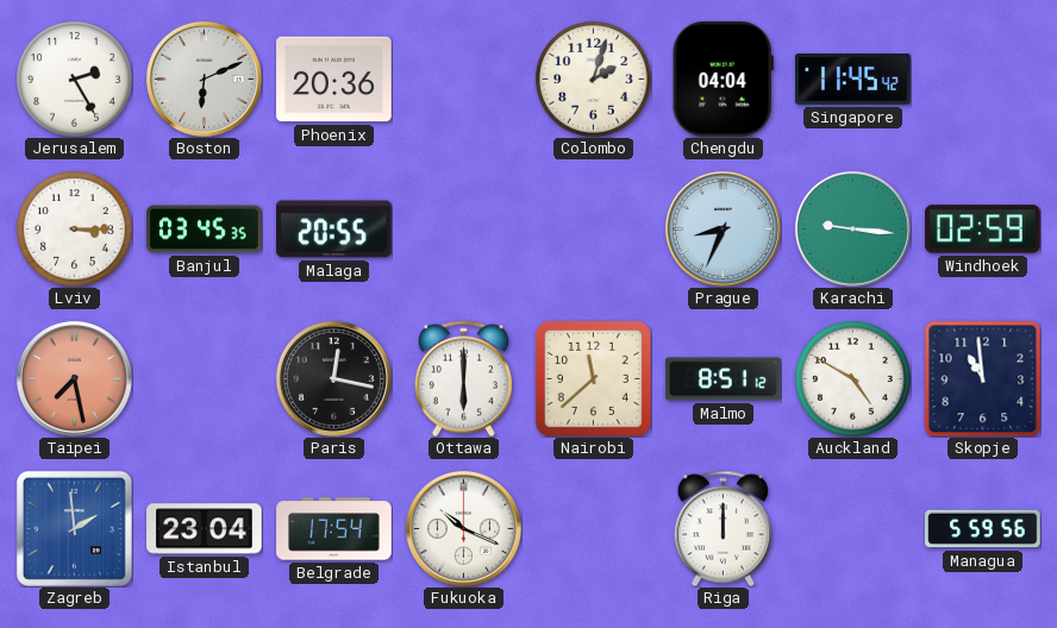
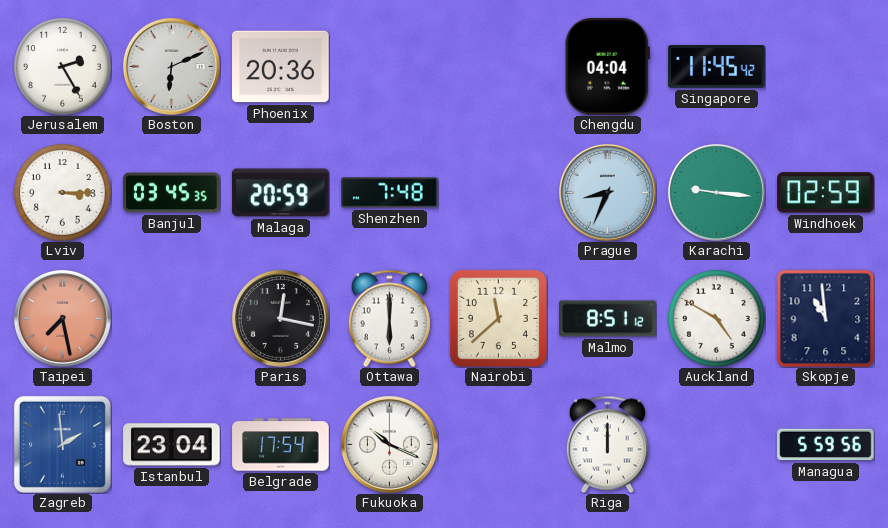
Colombo: 2:03 -> none
Malaga: 20:55 -> 20:59
Shenzhen: none -> 7:48
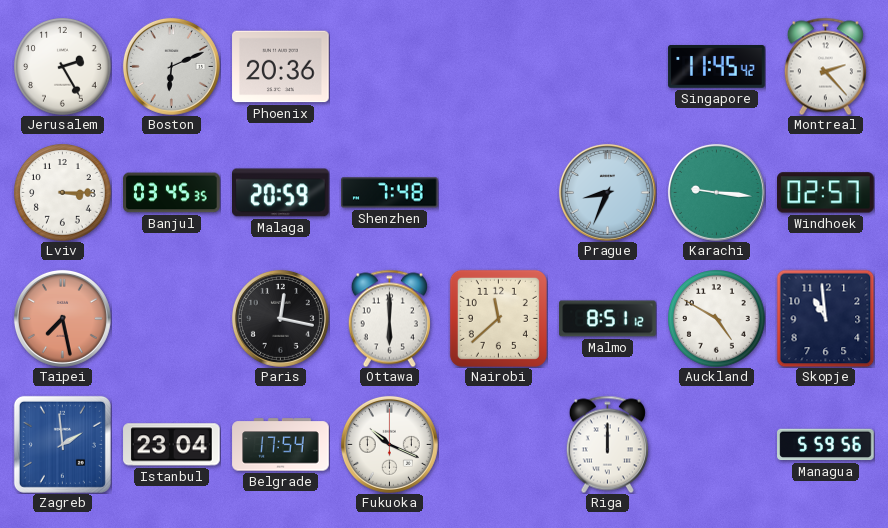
Chengdu: 04:04 -> none
Montreal: none -> 2:23
Windhoek: 02:59 -> 02:57
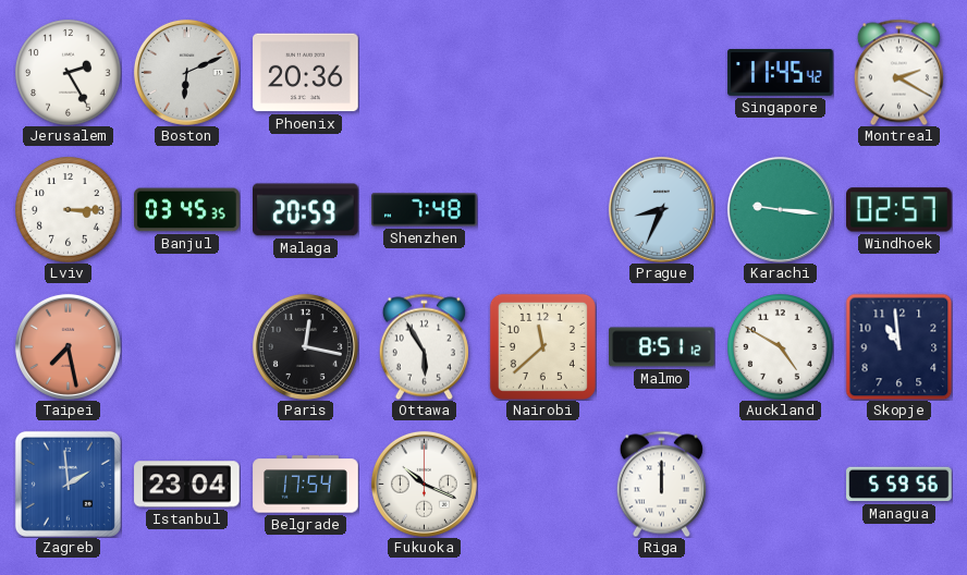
Montreal: 2:23 -> 2:20
Ottawa: 6:00 -> 5:55
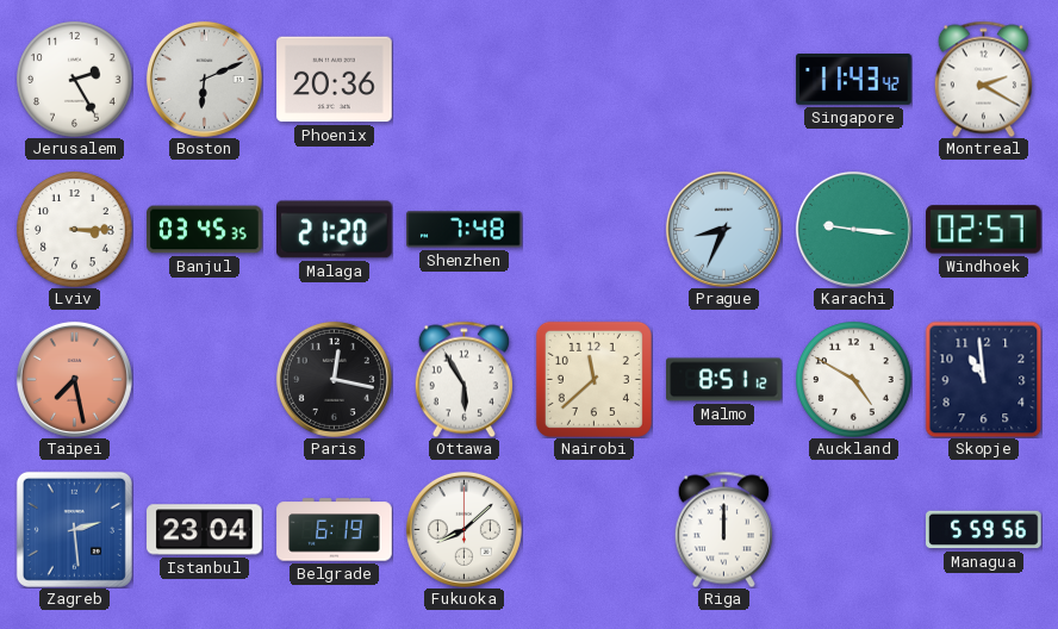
Singapore: 11:45 -> 11:43
Malaga: 20:59 -> 21:20
Zagreb: 1:59 -> 2:29
Belgrade: 17:54 -> 6:19
Fukuoka: 10:19 -> 8:08
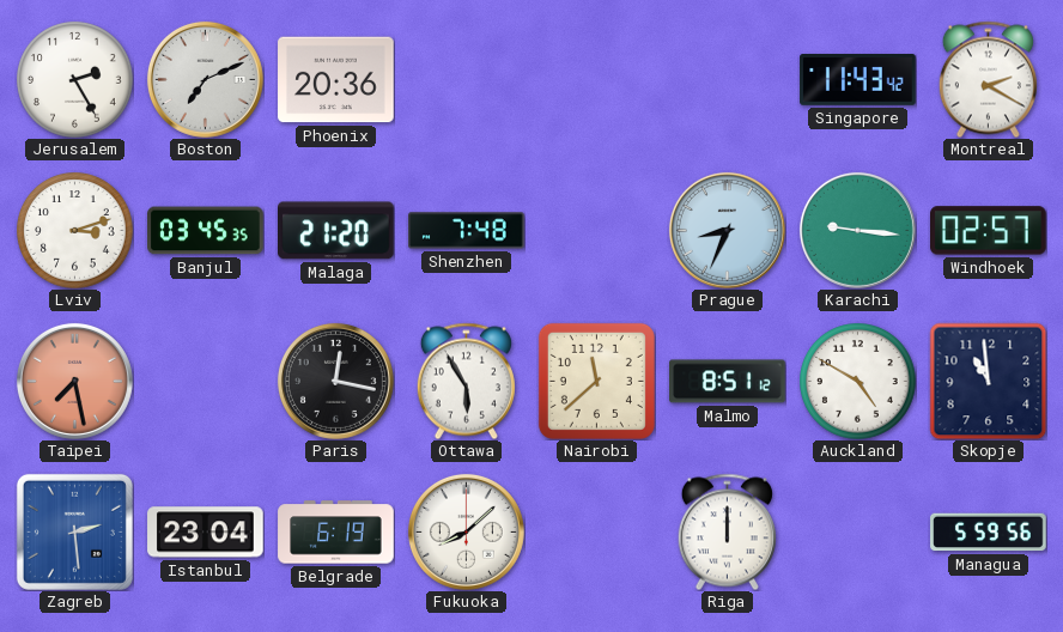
Boston: 6:11 -> 7:11
Lviv: 3:15 -> 3:12
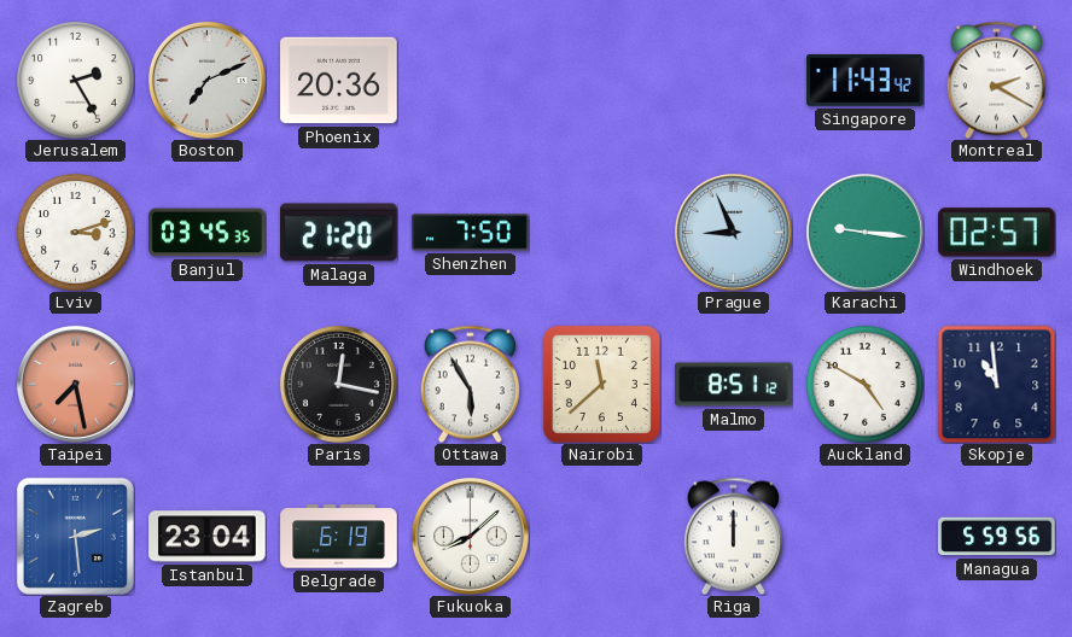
Shenzhen: 7:48 -> 7:50
Prague: 8:34 -> 8:56
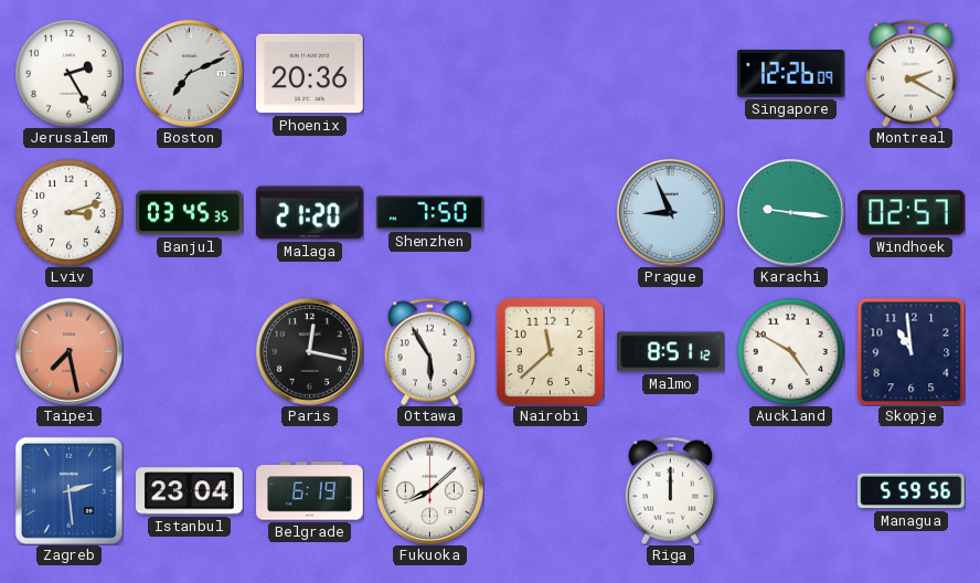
Singapore: 11:43 -> 12:26
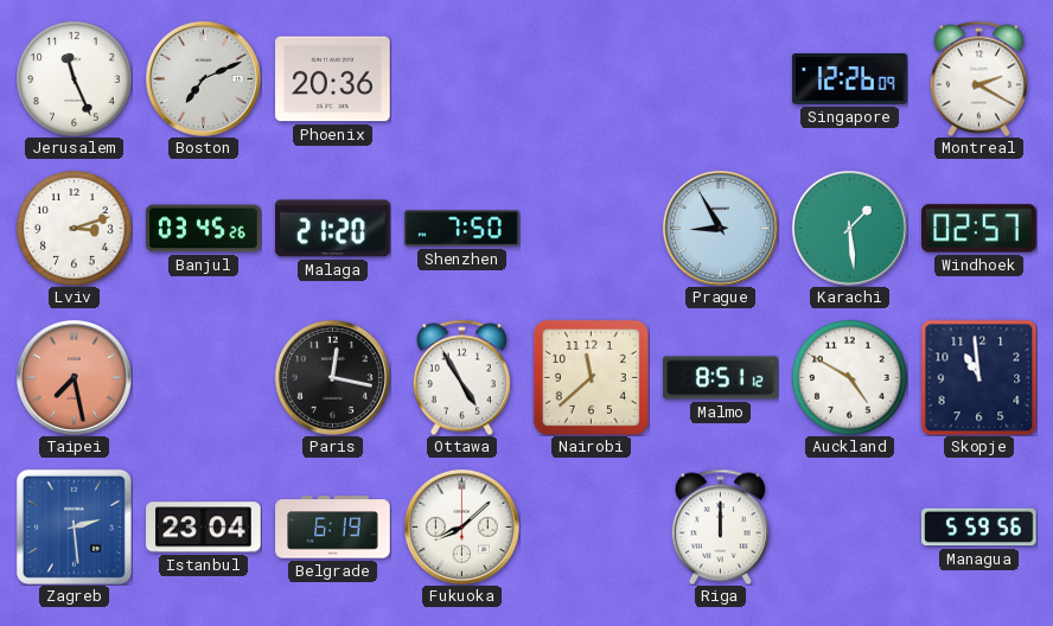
Jerusalem: 2:25 -> 11:26
Banjul: 03:45:35 -> 03:45:26
Prague: 8:56 -> 8:55
Karachi: 9:16 -> 1:29
Ottawa: 5:55 -> 4:55
